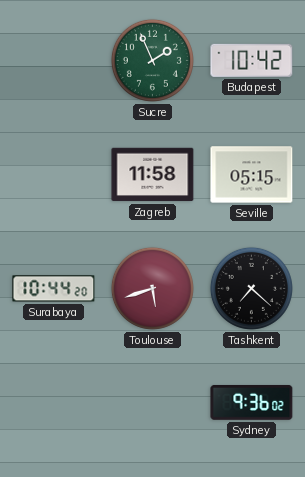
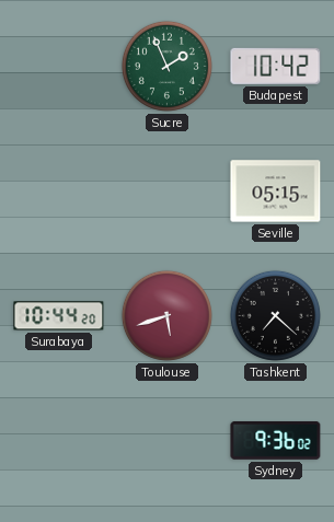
Zagreb: 11:58 -> none
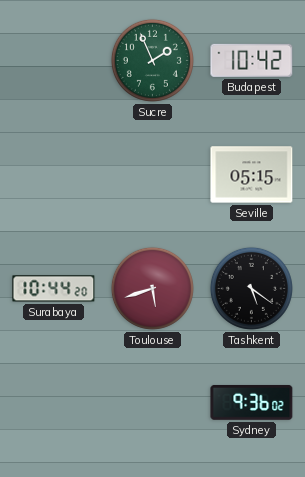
Tashkent: 7:22 -> 5:21
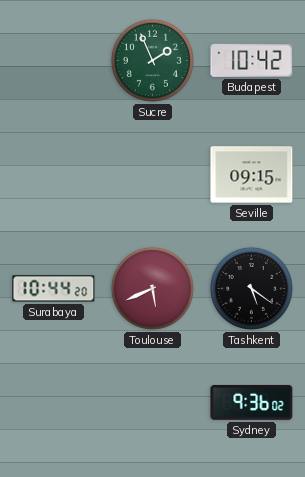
Seville: 05:15 -> 09:15
Toulouse: 5:42 -> 5:41
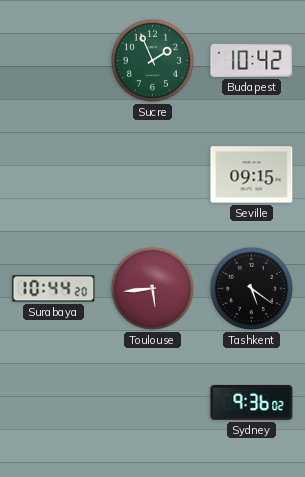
Toulouse: 5:41 -> 5:44
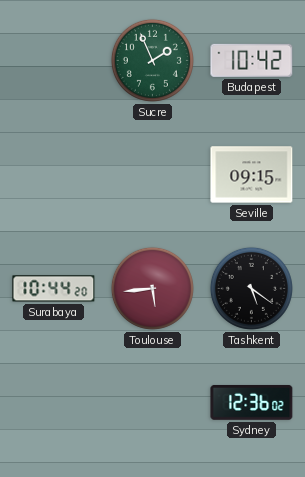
Sydney: 9:36 -> 12:36
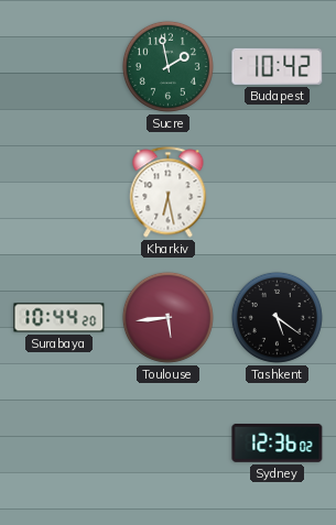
Sucre: 1:56 -> 1:58
Kharkiv: none -> 6:28
Seville: 09:15 -> none
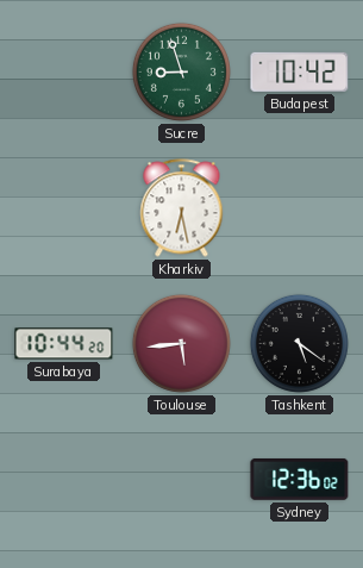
Sucre: 1:58 -> 8:57
